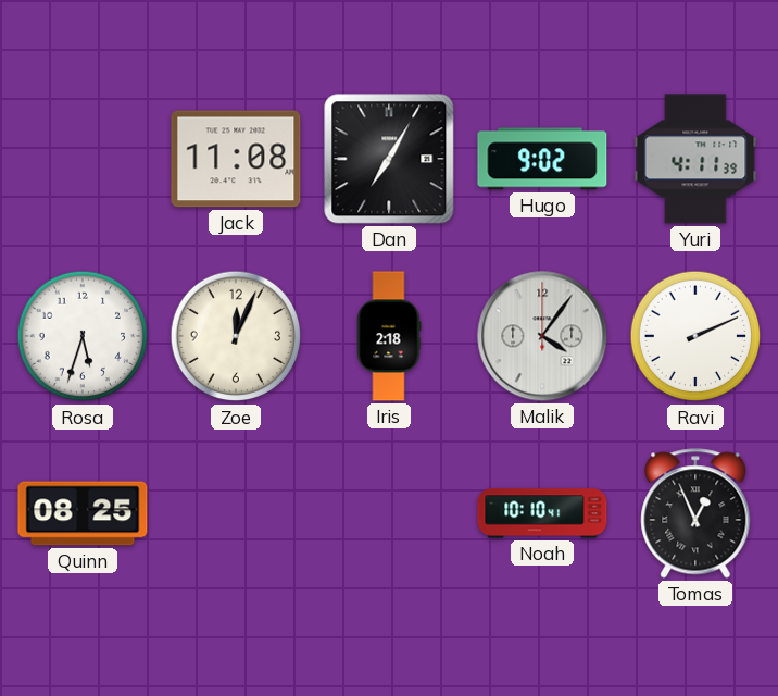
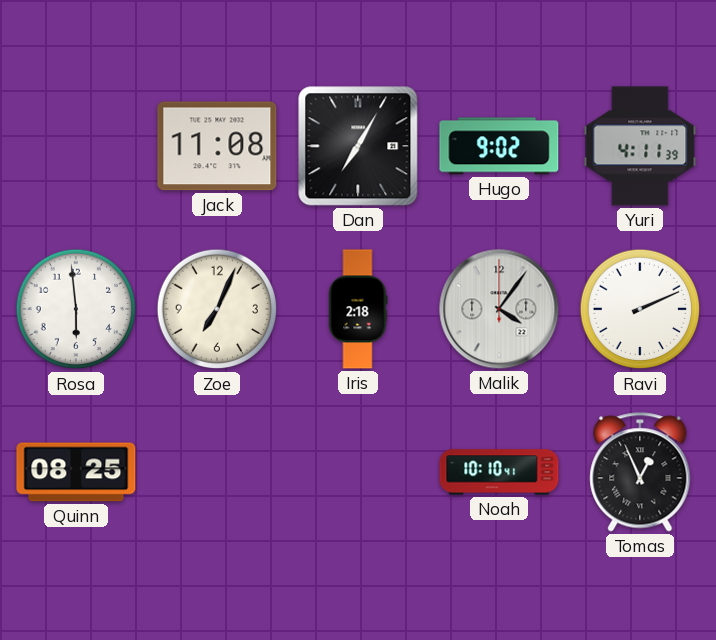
Rosa: 5:33 -> 5:59
Zoe: 12:04 -> 7:04
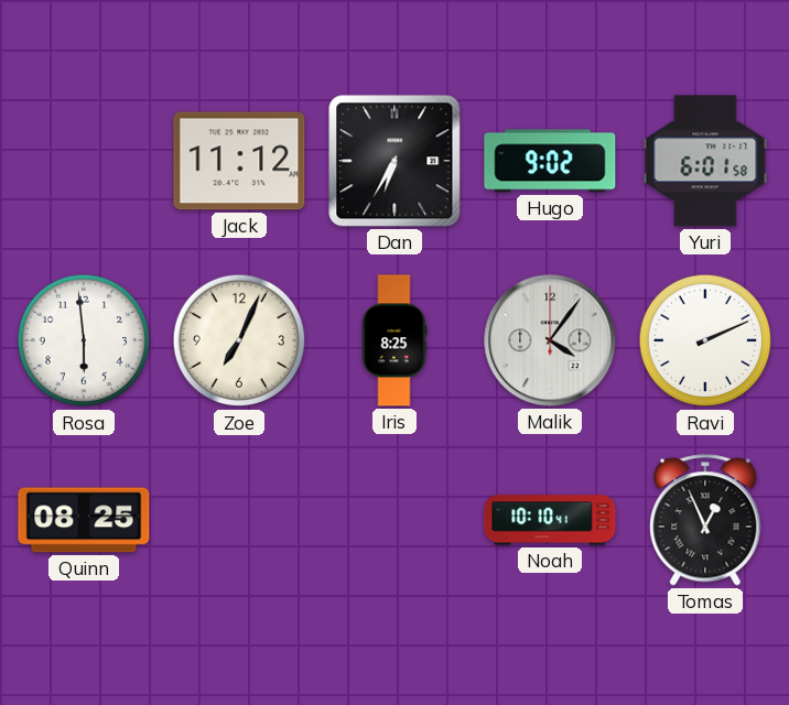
Jack: 11:08 -> 11:12
Dan: 7:05 -> 6:35
Yuri: 4:11 -> 6:01
Iris: 2:18 -> 8:25
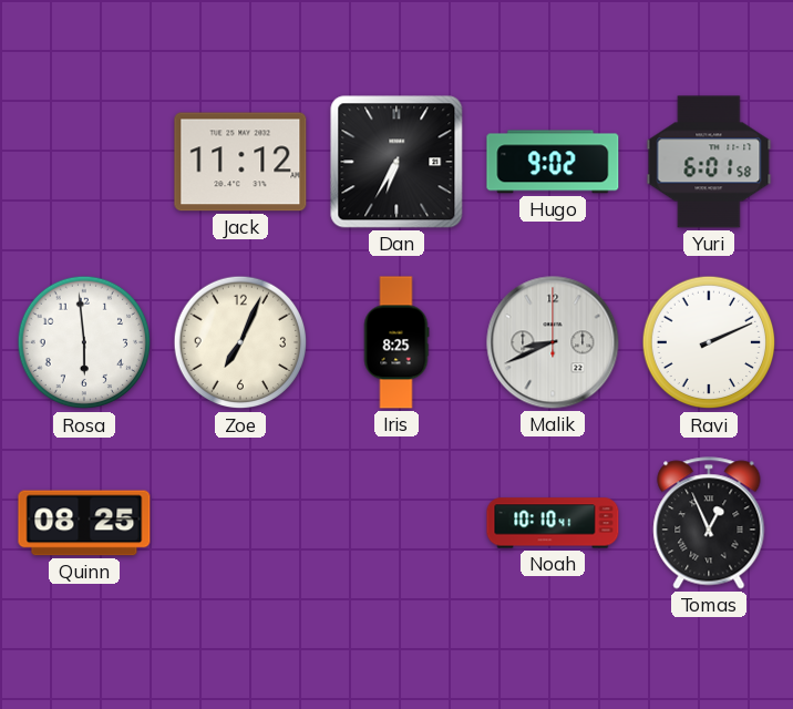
Malik: 4:06 -> 8:41
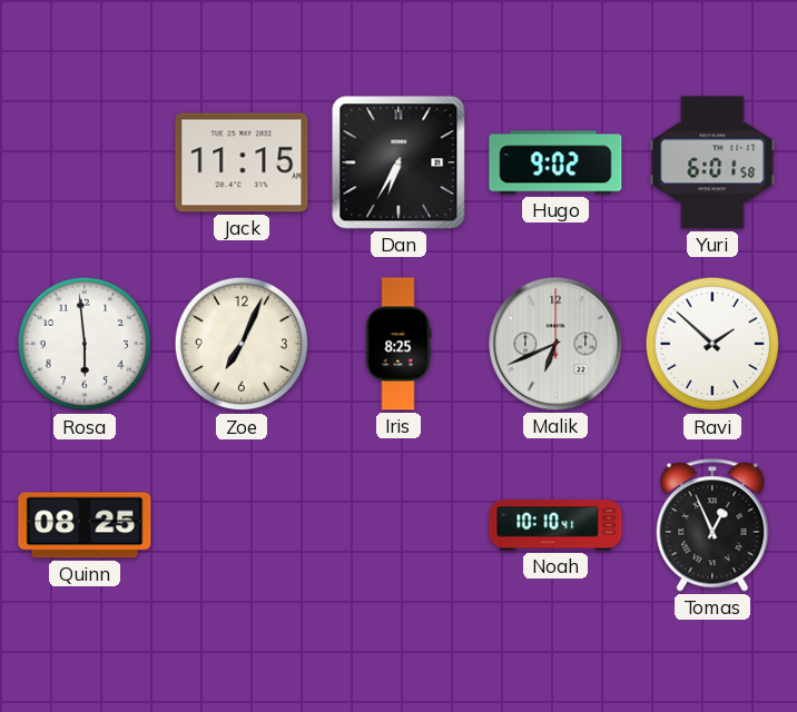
Jack: 11:12 -> 11:15
Malik: 8:41 -> 6:41
Ravi: 2:11 -> 1:52
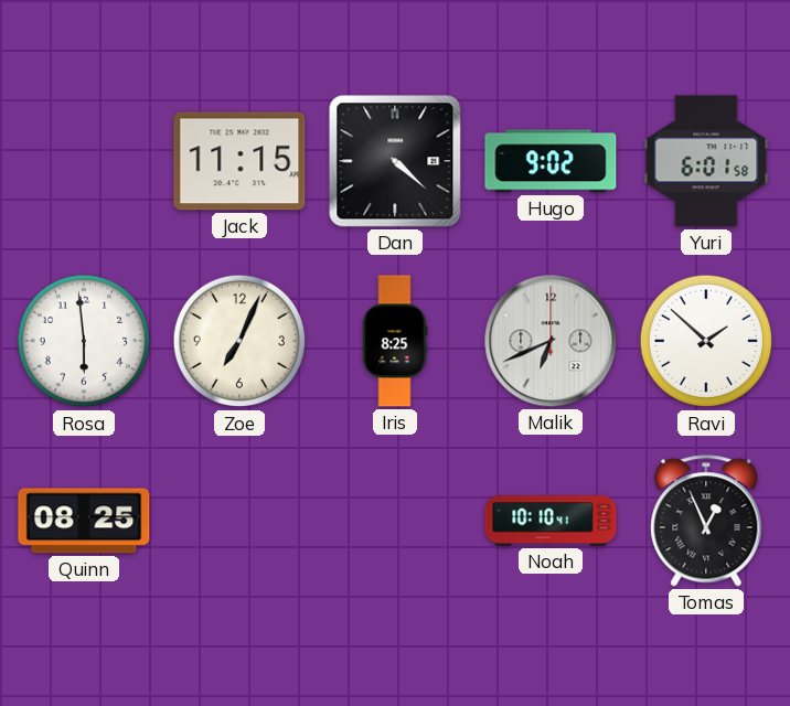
Dan: 6:35 -> 4:22
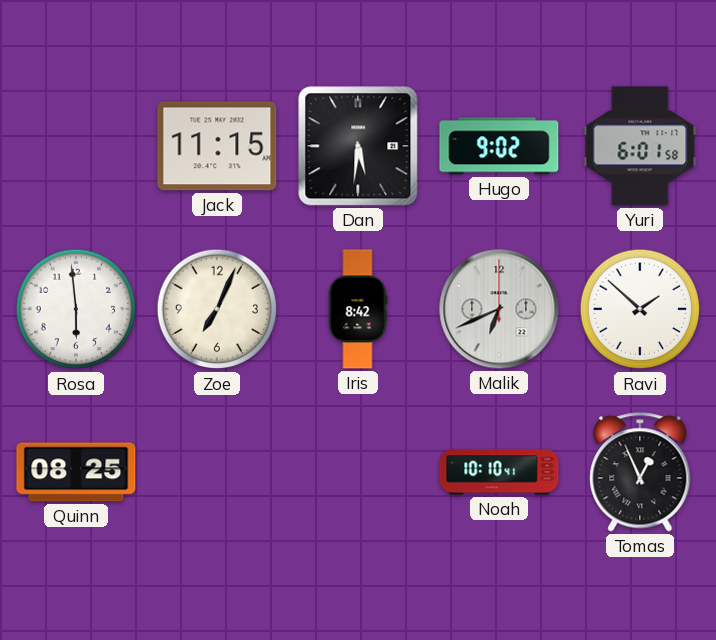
Dan: 4:22 -> 5:31
Iris: 8:25 -> 8:42
